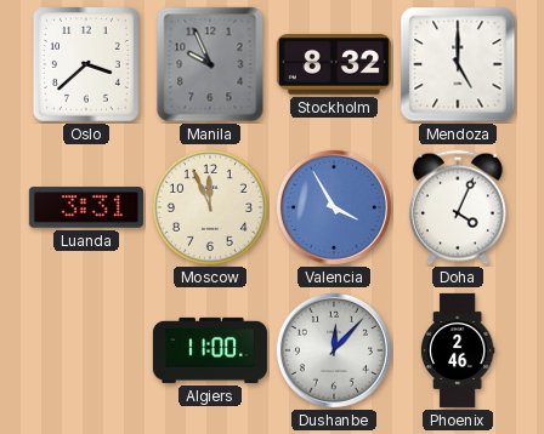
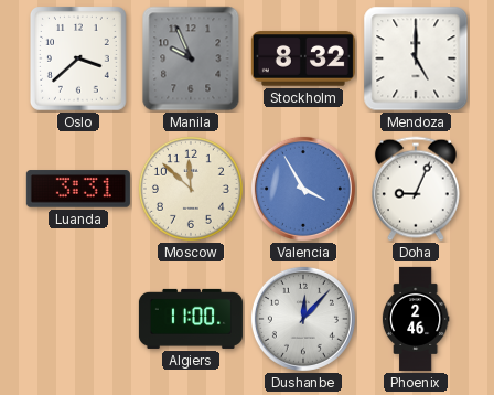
Moscow: 11:56 -> 11:52
Doha: 4:04 -> 9:04
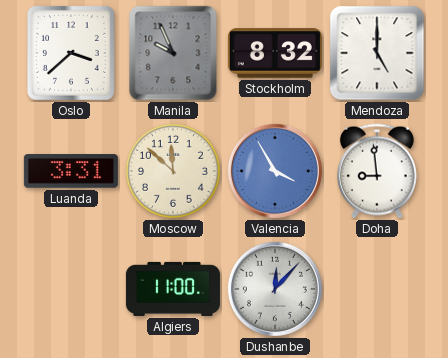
Doha: 9:04 -> 8:59
Phoenix: 2:46 -> none
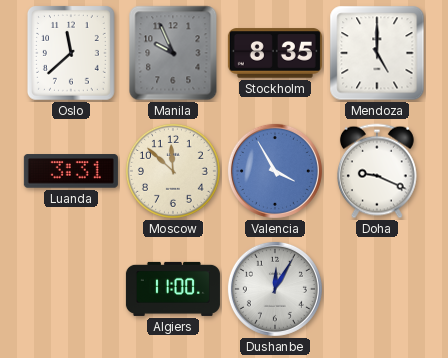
Oslo: 3:38 -> 11:38
Stockholm: 8:32 -> 8:35
Doha: 8:59 -> 9:19
Dushanbe: 12:07 -> 12:05
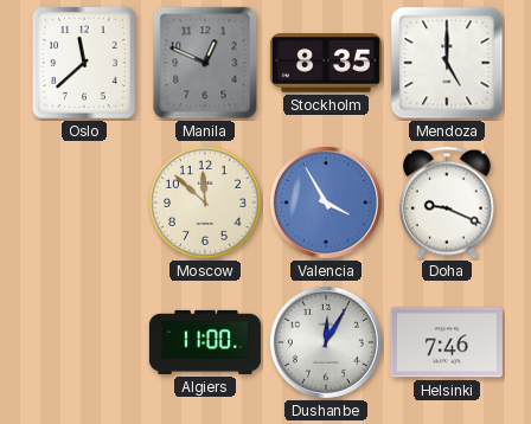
Manila: 9:56 -> 12:49
Luanda: 3:31 -> none
Helsinki: none -> 7:46
